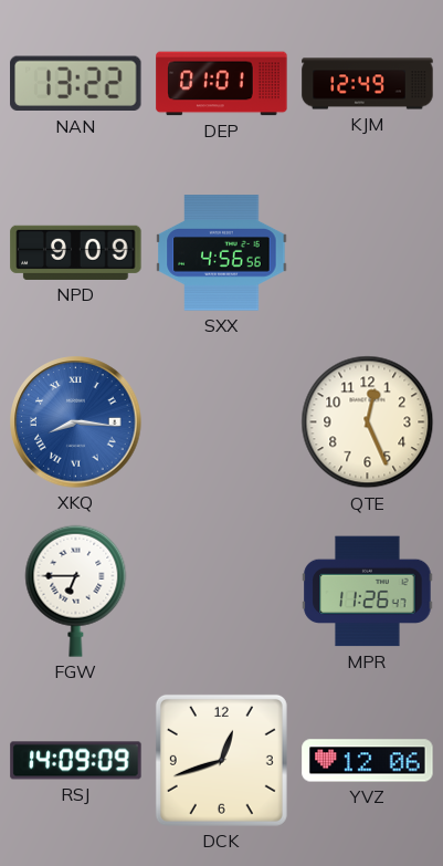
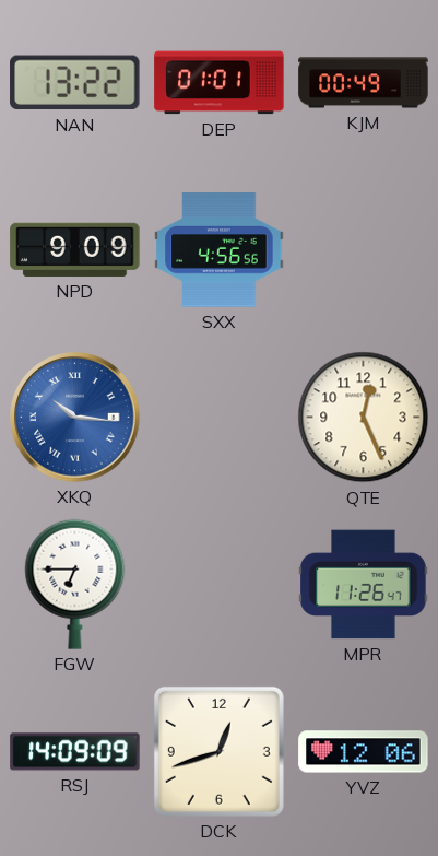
KJM: 12:49 -> 00:49
XKQ: 8:16 -> 10:16
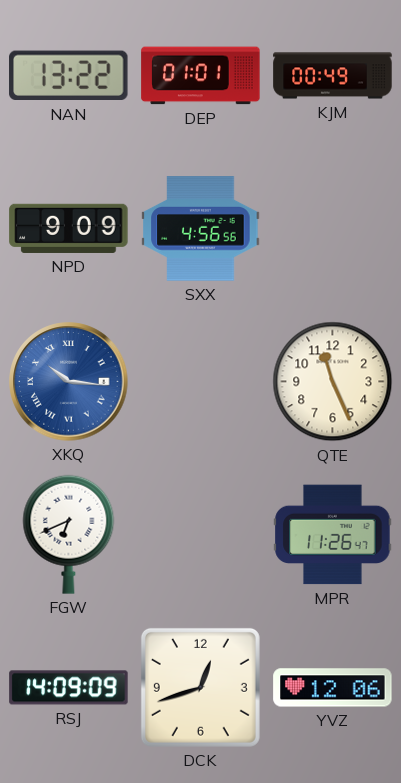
QTE: 12:26 -> 11:26
FGW: 6:45 -> 6:41
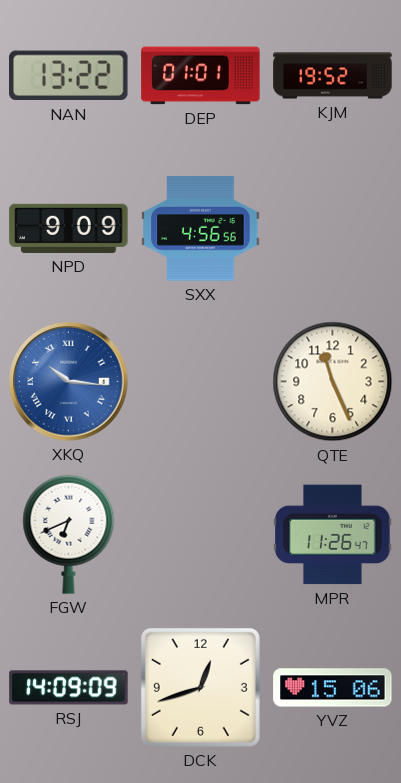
KJM: 00:49 -> 19:52
YVZ: 12:06 -> 15:06
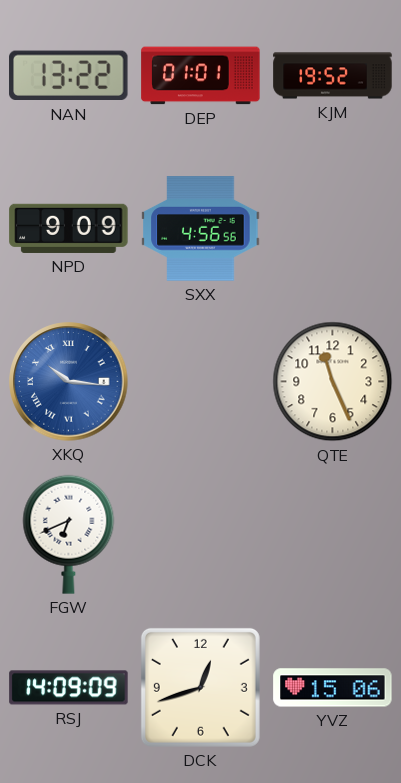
MPR: 11:26 -> none
